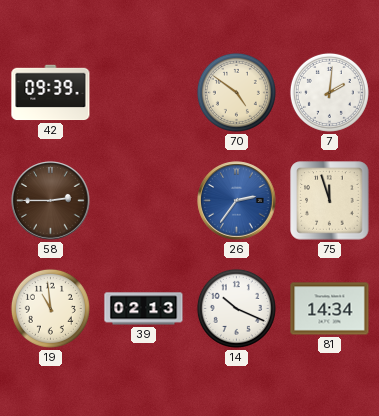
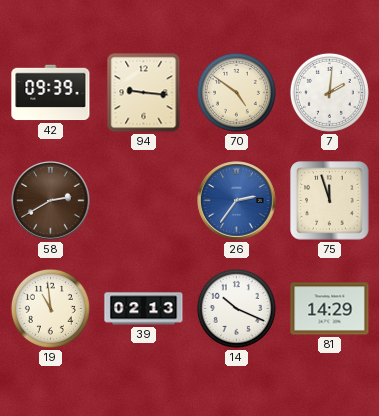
94: none -> 9:16
58: 2:45 -> 2:40
81: 14:34 -> 14:29
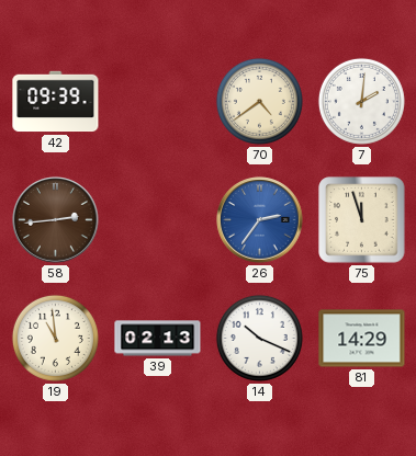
94: 9:16 -> none
70: 4:51 -> 4:39
58: 2:40 -> 2:44
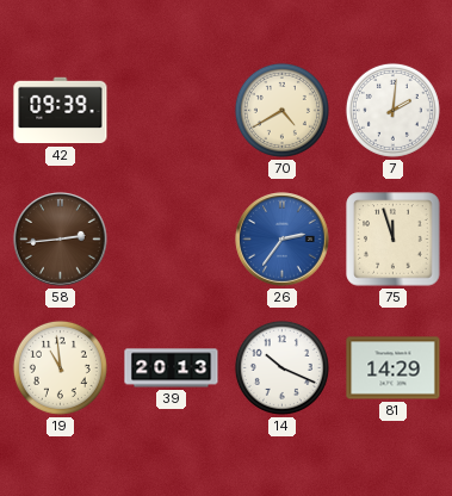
70: 4:39 -> 4:40
39: 02:13 -> 20:13
